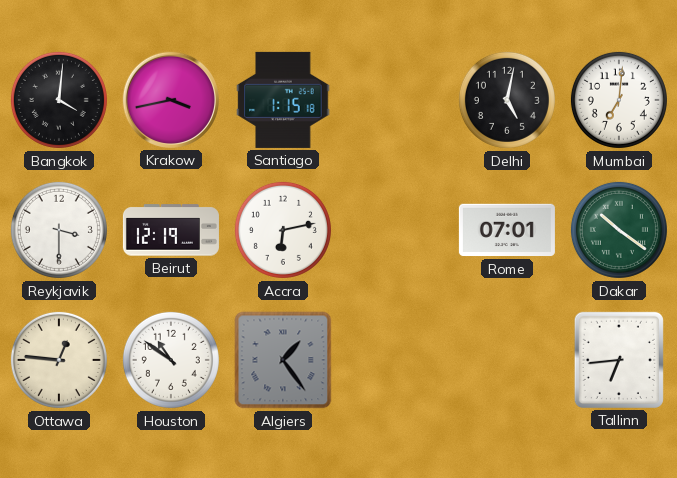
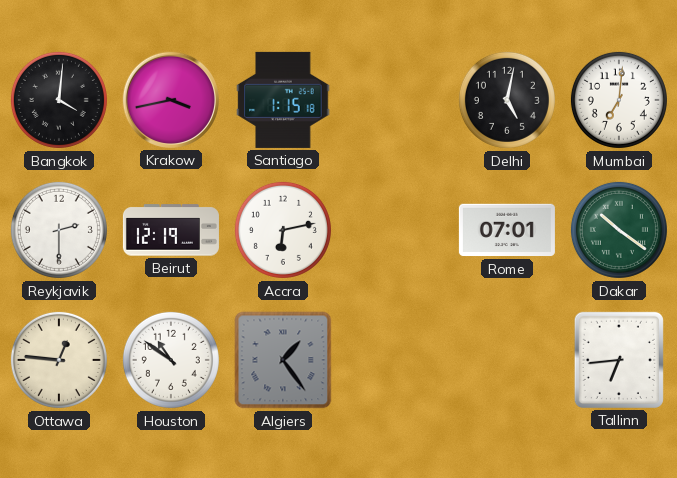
Reykjavik: 3:30 -> 2:30
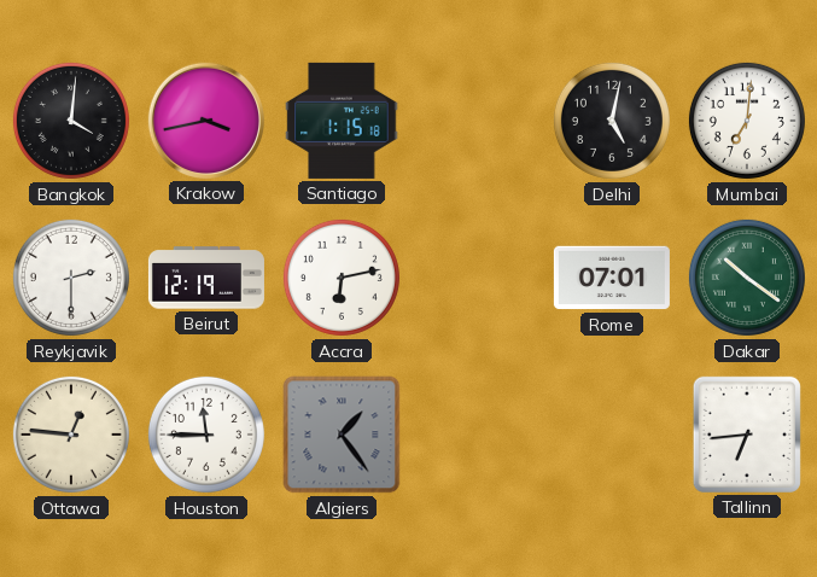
Houston: 10:51 -> 11:45
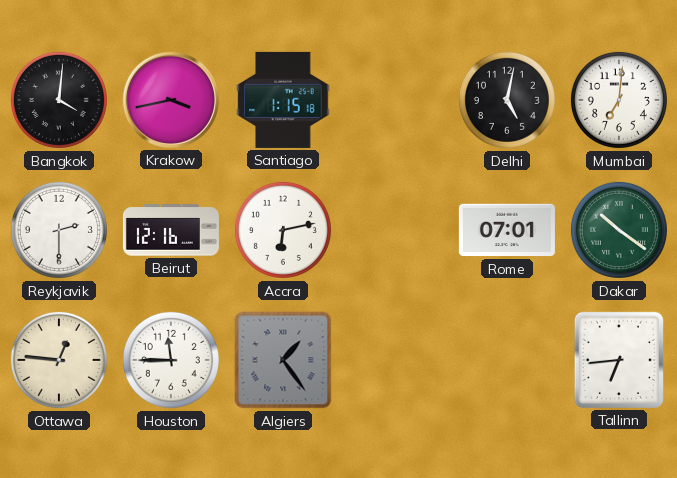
Beirut: 12:19 -> 12:16
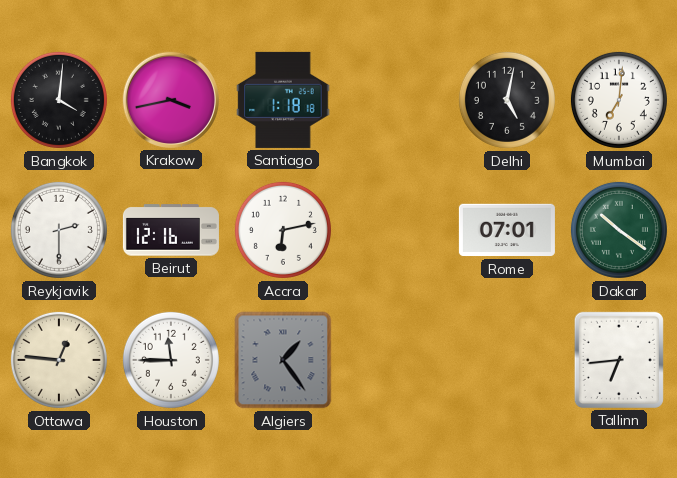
Santiago: 1:15 -> 1:18
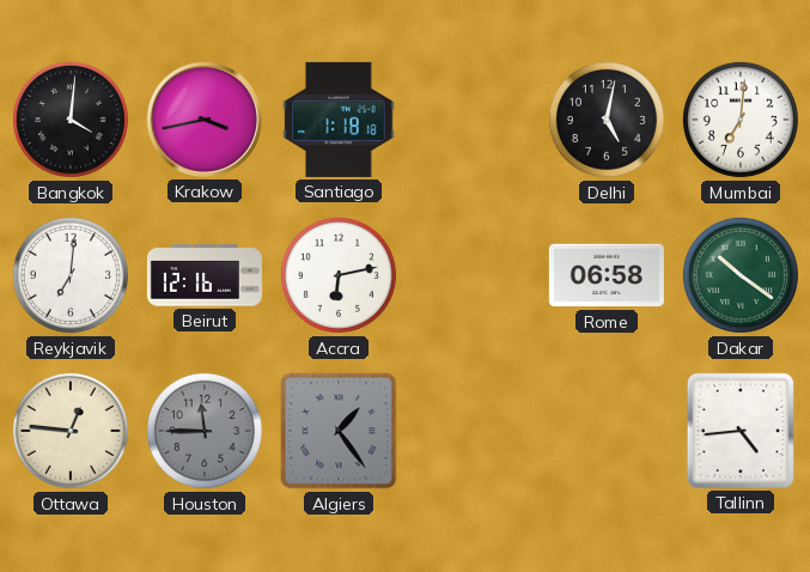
Reykjavik: 2:30 -> 7:01
Rome: 07:01 -> 06:58
Houston dial: white -> grey
Tallinn: 6:44 -> 4:44
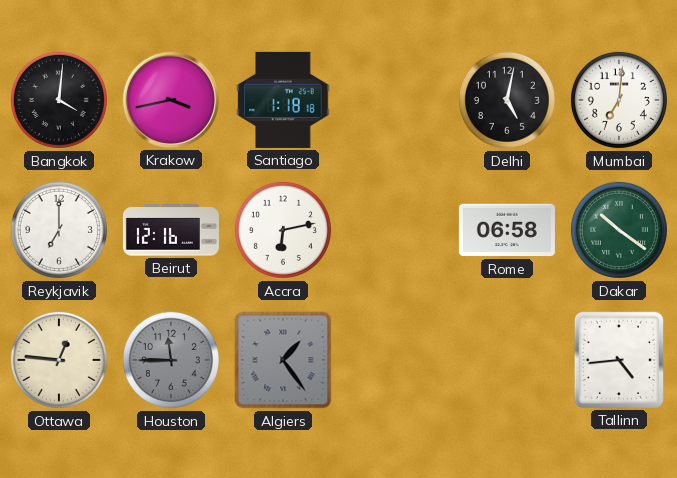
Reykjavik: 7:01 -> 7:00
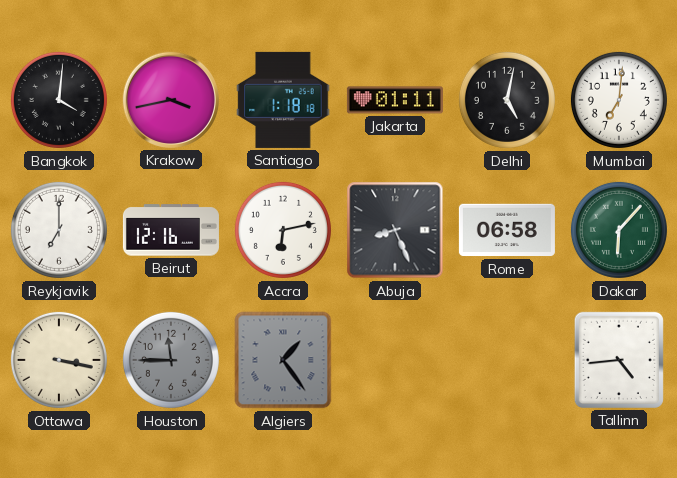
Jakarta: none -> 01:11
Abuja: none -> 8:26
Dakar: 10:21 -> 6:07
Ottawa: 12:46 -> 3:17
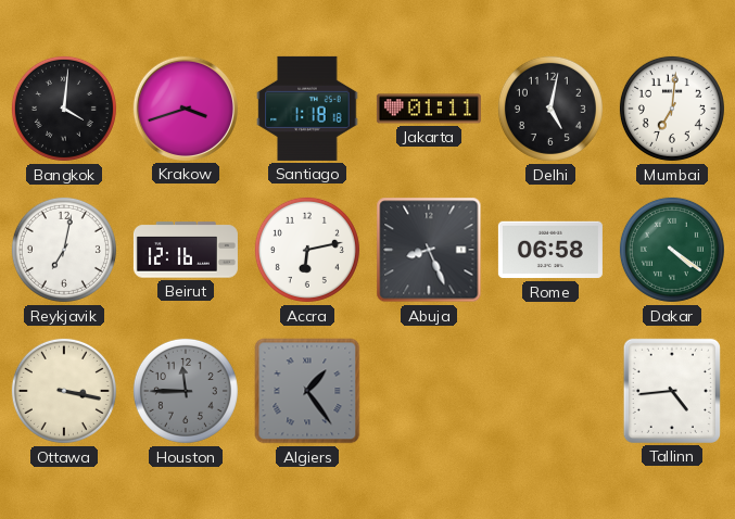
Krakow: 3:43 -> 3:42
Reykjavik: 7:00 -> 7:02
Dakar: 6:07 -> 4:21
